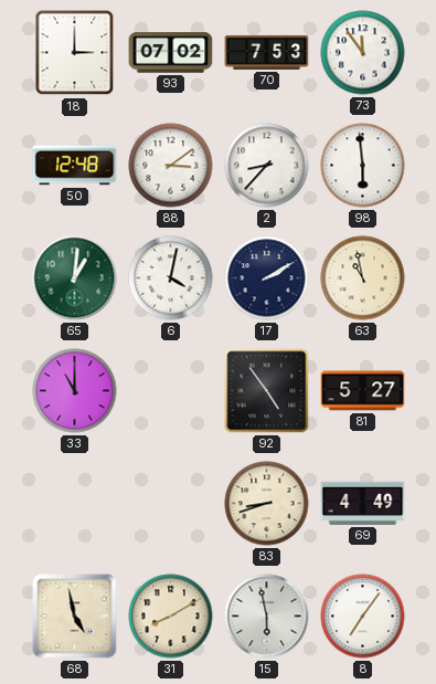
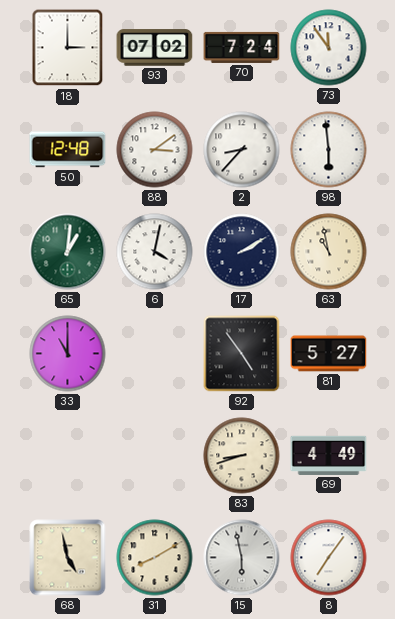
70: 7:53 -> 7:24
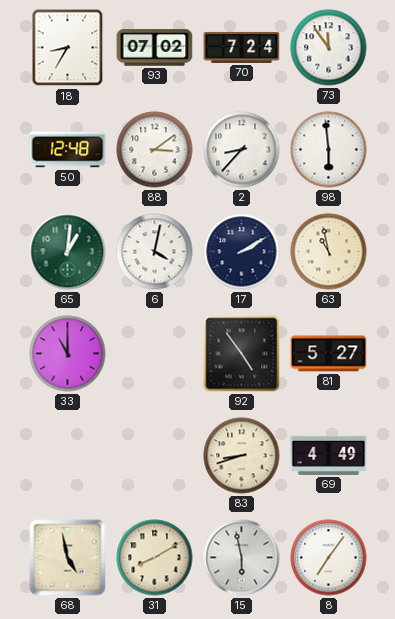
18: 3:00 -> 8:35
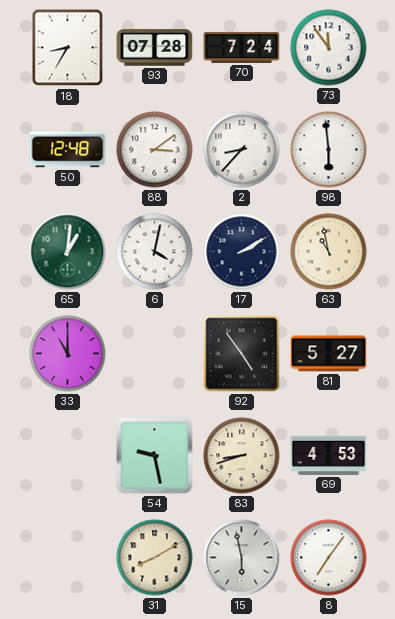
93: 07:02 -> 07:28
54: none -> 9:28
69: 4:49 -> 4:53
68: 4:58 -> none
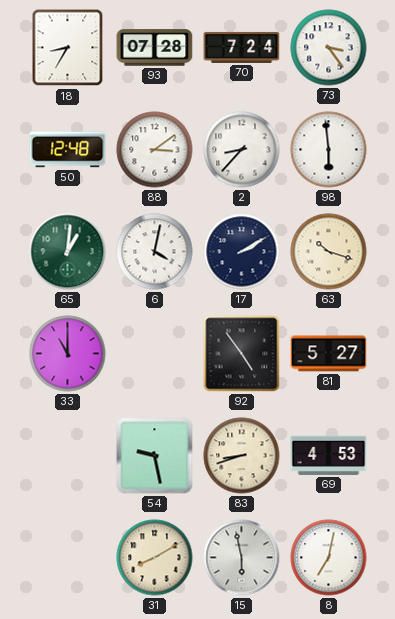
73: 11:54 -> 3:24
63: 10:58 -> 10:18
8: 7:06 -> 7:02
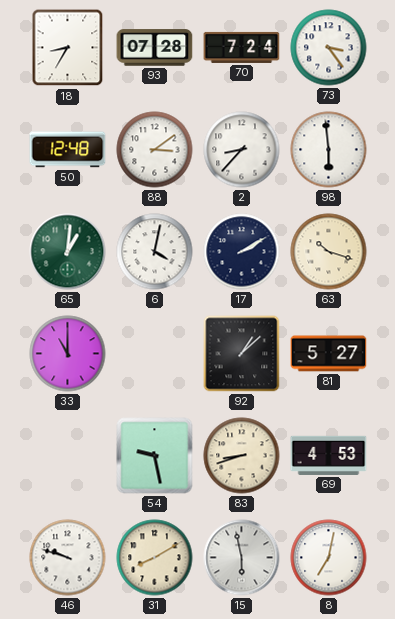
92: 4:54 -> 1:08
46: none -> 9:48
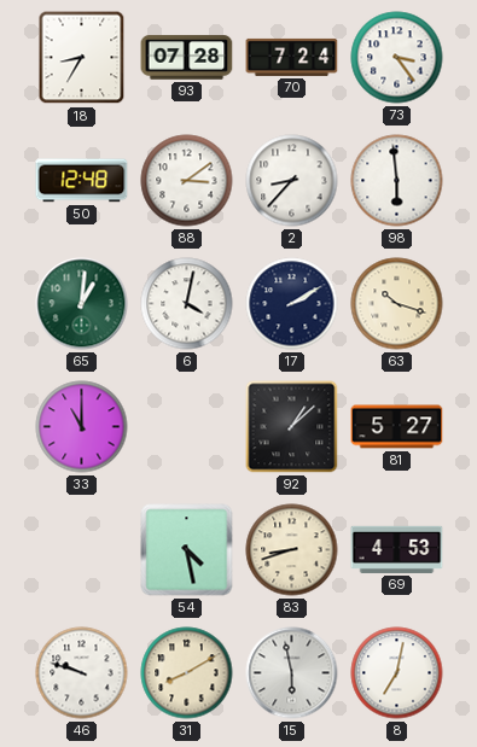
54: 9:28 -> 4:28
